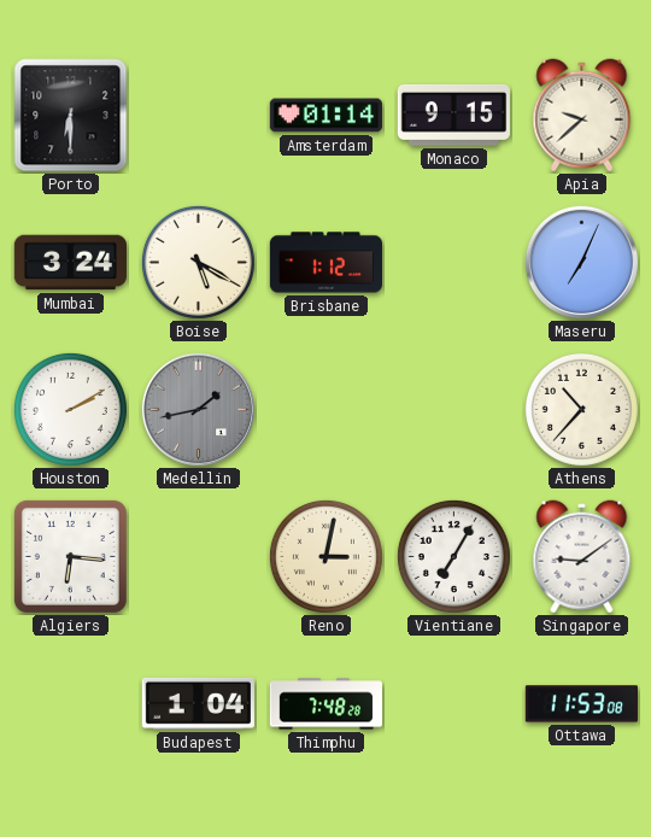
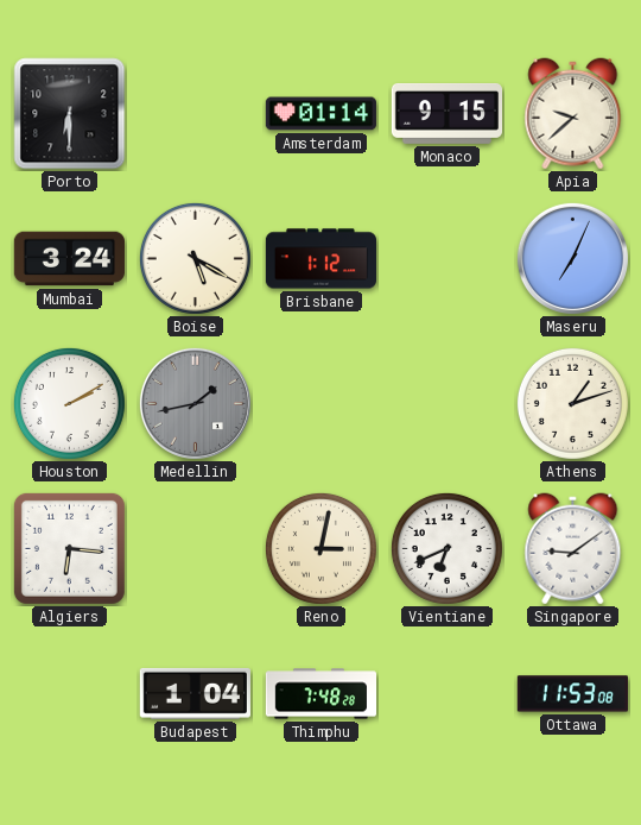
Athens: 10:37 -> 1:12
Vientiane: 7:05 -> 6:41
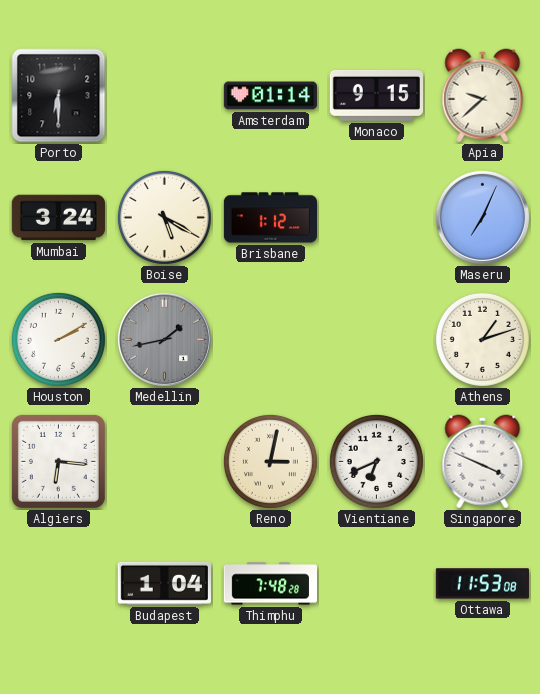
Singapore: 9:09 -> 3:49
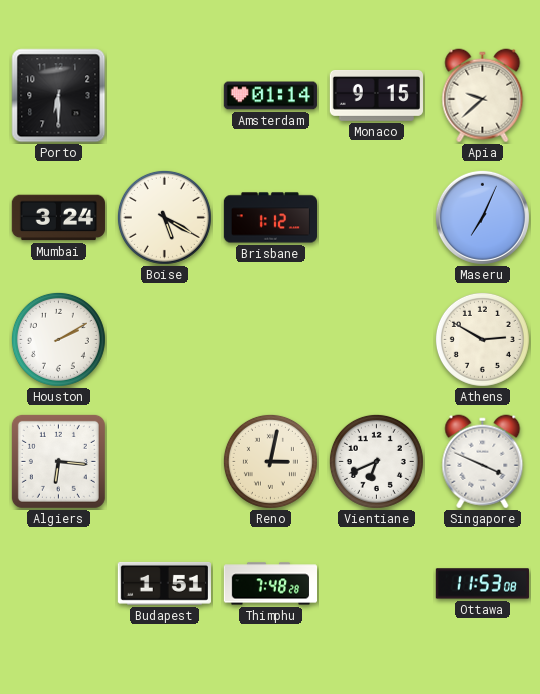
Medellin: 1:43 -> none
Athens: 1:12 -> 2:50
Budapest: 1:04 -> 1:51
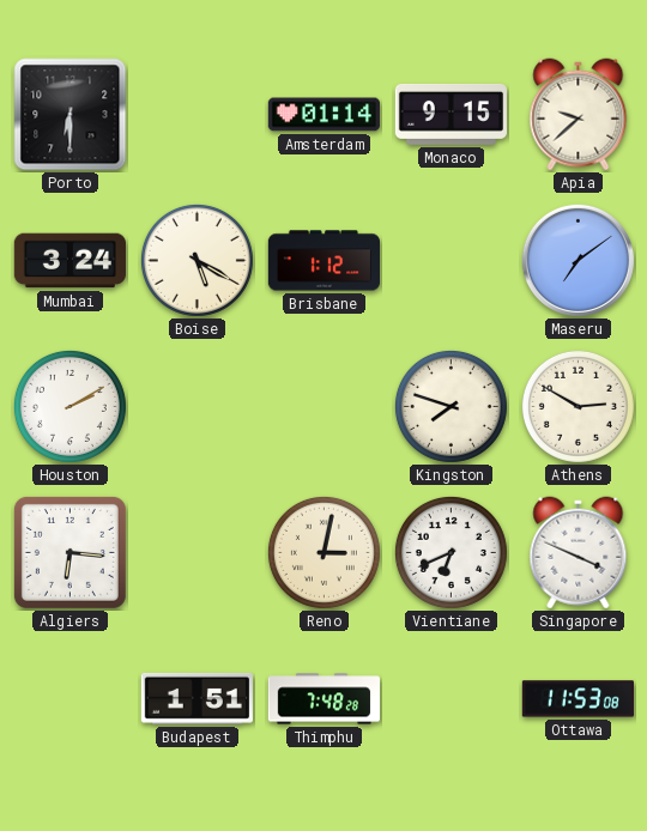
Maseru: 7:04 -> 7:09
Kingston: none -> 7:48
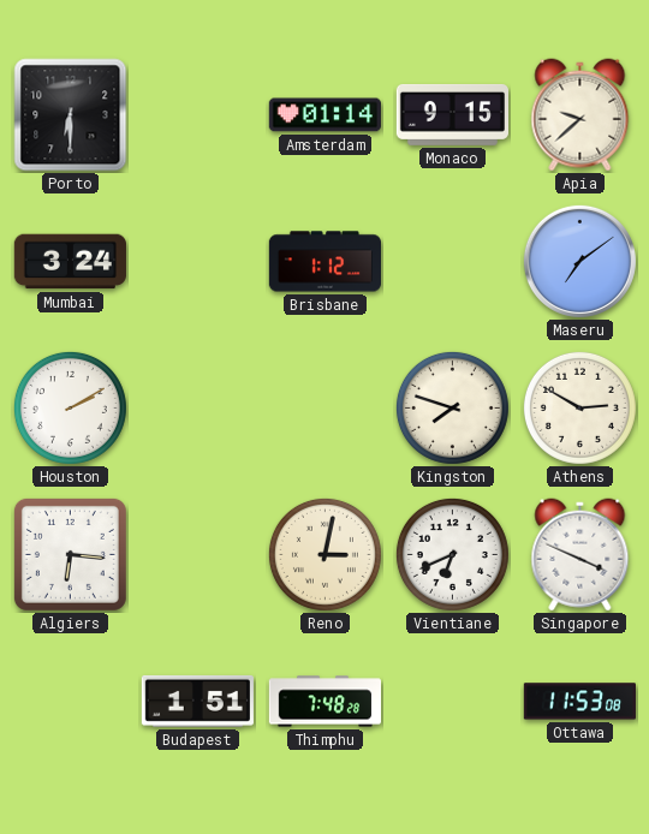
Boise: 5:20 -> none
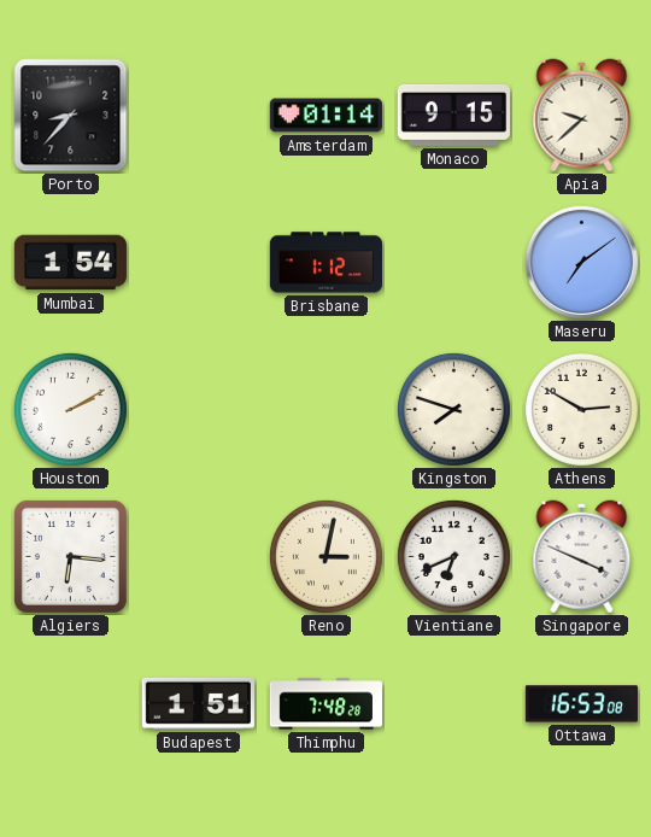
Porto: 6:30 -> 8:37
Mumbai: 3:24 -> 1:54
Ottawa: 11:53 -> 16:53
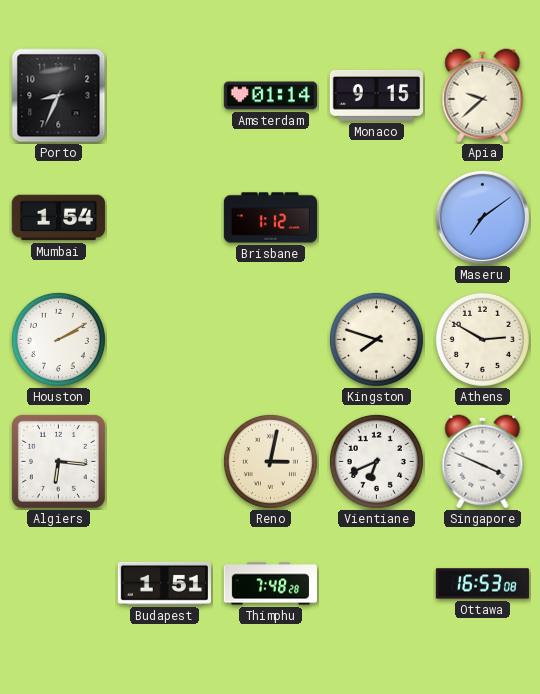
Porto: 8:37 -> 8:34
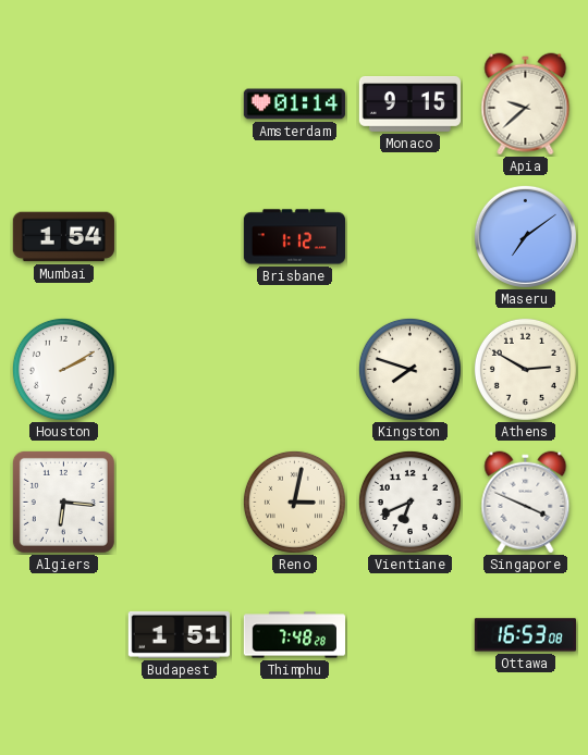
Porto: 8:34 -> none
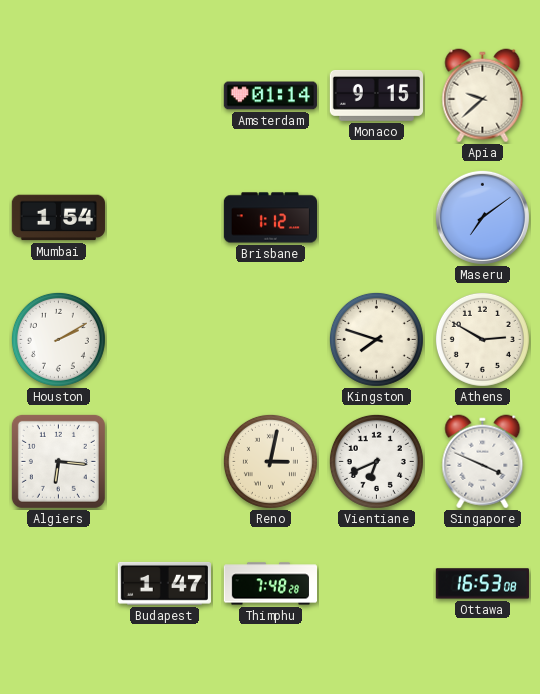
Budapest: 1:51 -> 1:47
